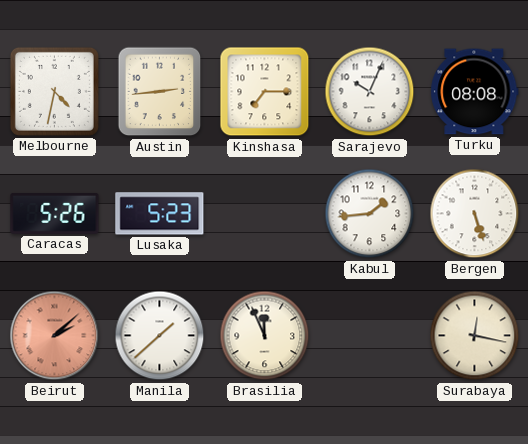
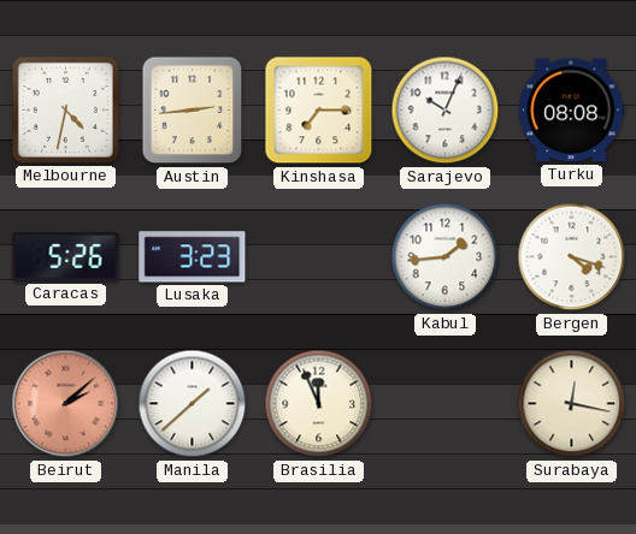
Lusaka: 5:23 -> 3:23
Bergen: 5:27 -> 4:18
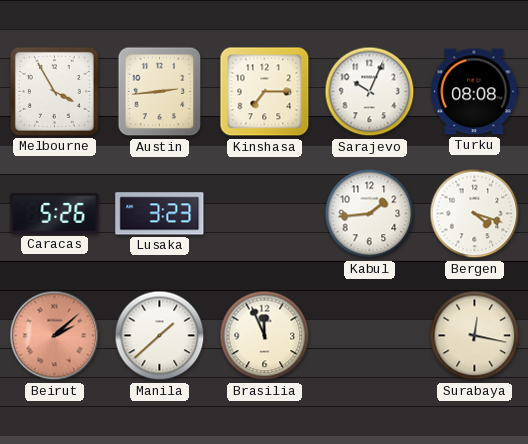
Melbourne: 4:32 -> 3:55
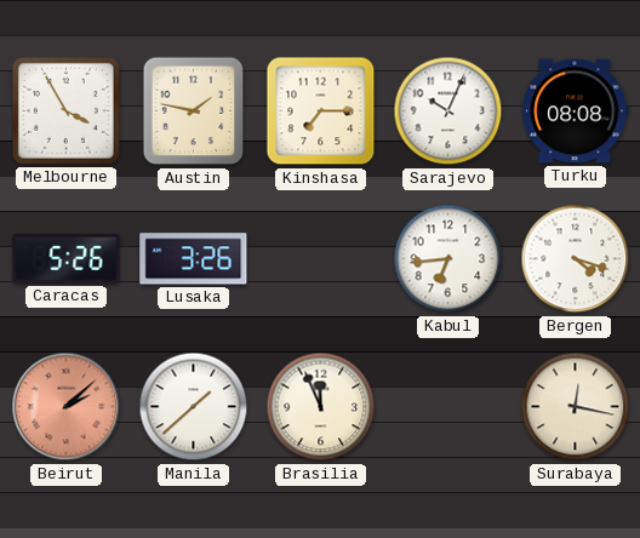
Austin: 2:44 -> 1:47
Lusaka: 3:23 -> 3:26
Kabul: 1:44 -> 6:44
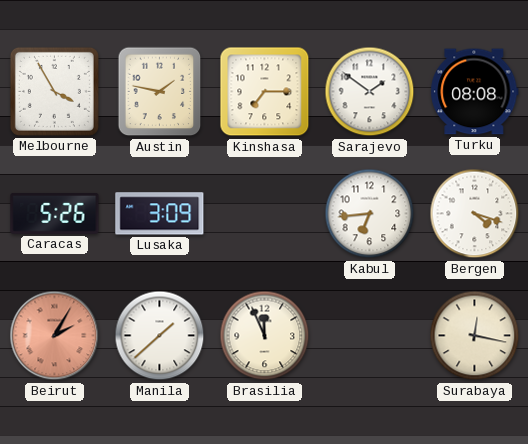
Sarajevo: 10:04 -> 1:51
Lusaka: 3:26 -> 3:09
Beirut: 2:08 -> 2:05
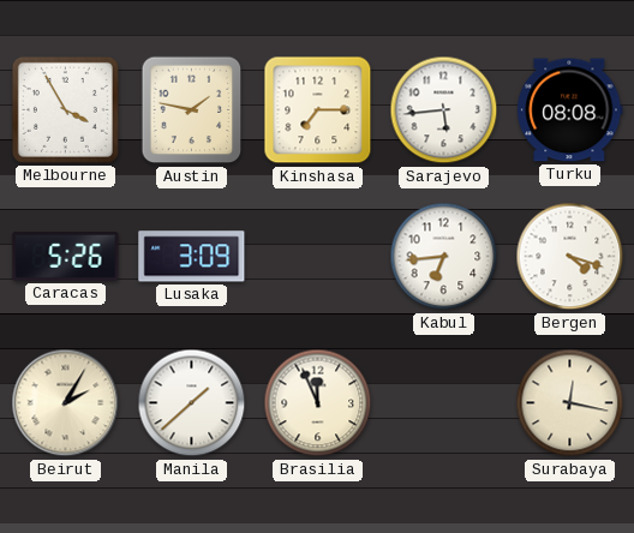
Sarajevo: 1:51 -> 5:44
Beirut dial: salmon -> cream
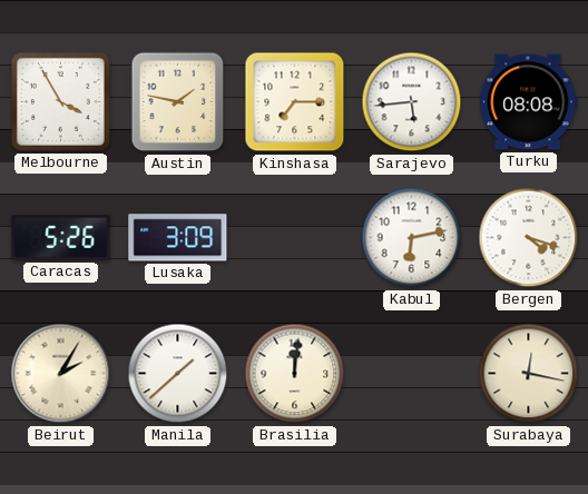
Kabul: 6:44 -> 6:13
Brasilia: 11:56 -> 12:01
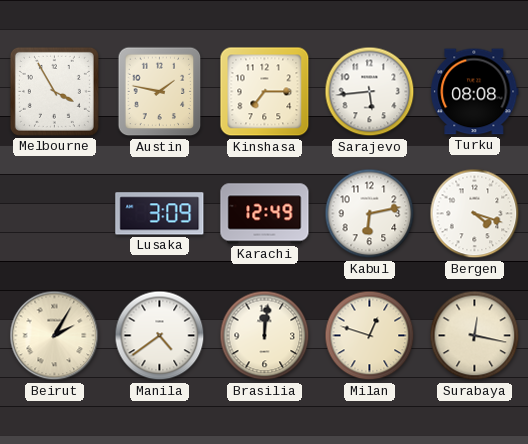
Caracas: 5:26 -> none
Karachi: none -> 12:49
Manila: 1:38 -> 4:39
Milan: none -> 12:48
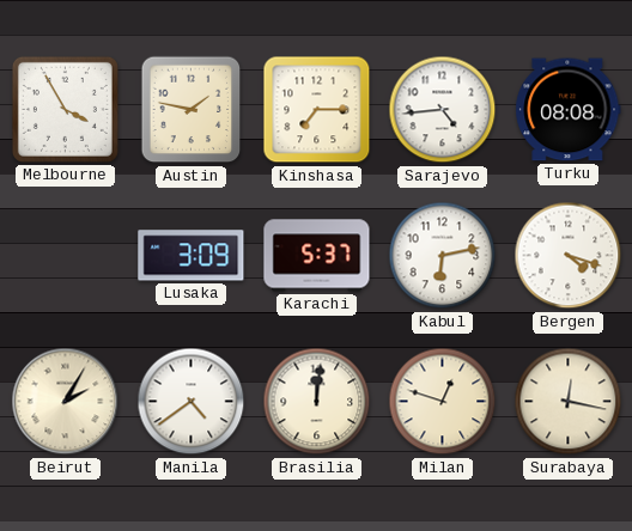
Sarajevo: 5:44 -> 4:44
Karachi: 12:49 -> 5:37
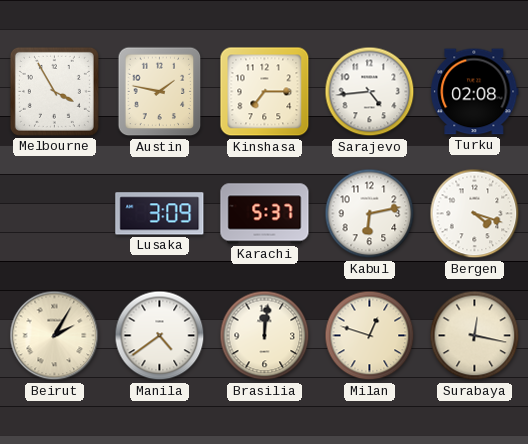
Turku: 08:08 -> 02:08
